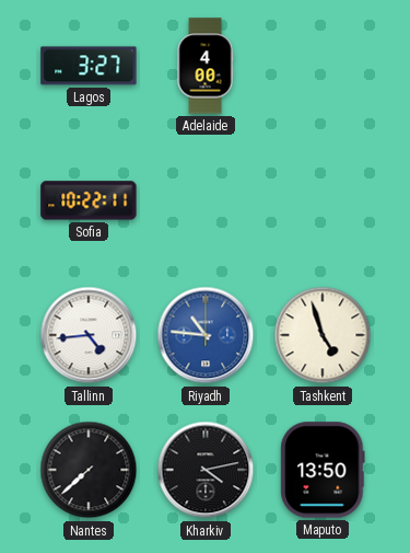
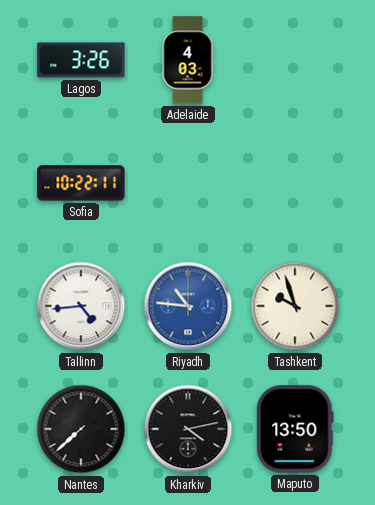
Lagos: 3:27 -> 3:26
Adelaide: 4:00 -> 4:03
Tashkent: 4:57 -> 9:57
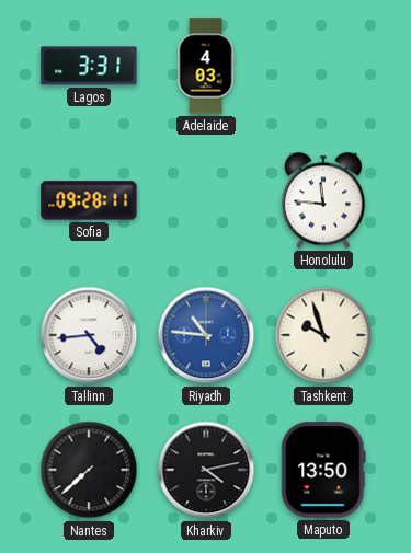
Lagos: 3:26 -> 3:31
Sofia: 10:22 -> 09:28
Honolulu: none -> 11:46
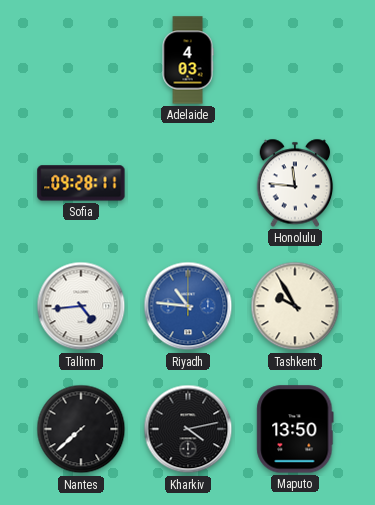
Lagos: 3:31 -> none
Tashkent: 9:57 -> 9:55
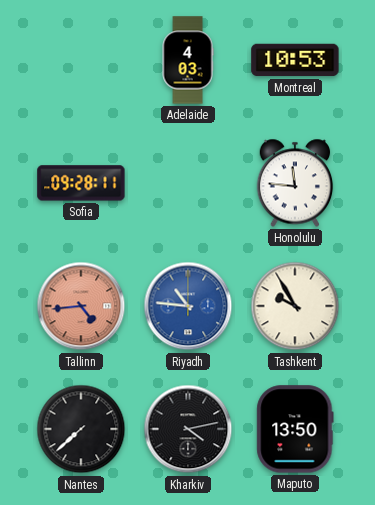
Montreal: none -> 10:53
Tallinn dial: white -> salmon
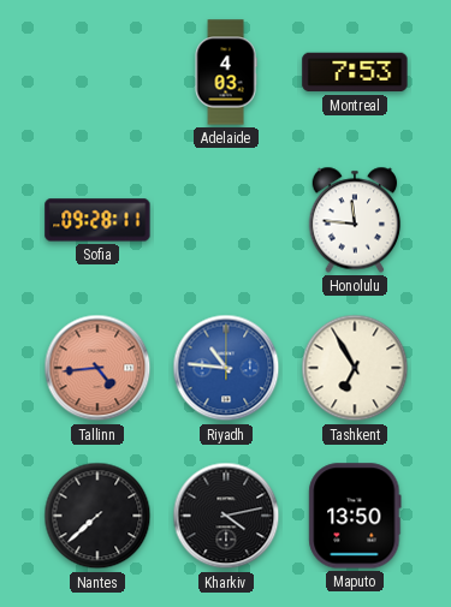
Montreal: 10:53 -> 7:53
Tashkent: 9:55 -> 6:55
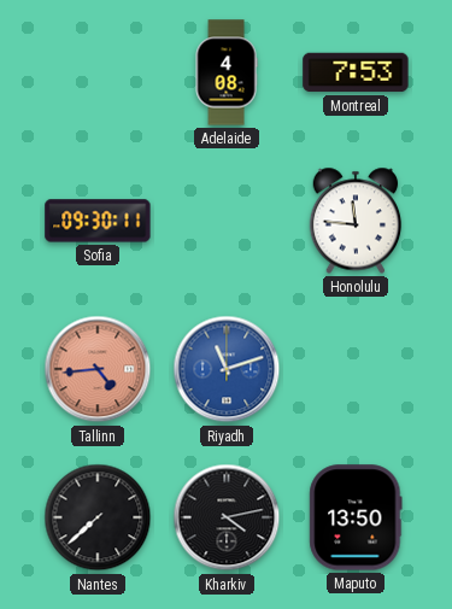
Adelaide: 4:03 -> 4:08
Sofia: 09:28 -> 09:30
Riyadh: 10:46 -> 11:12
Tashkent: 6:55 -> none
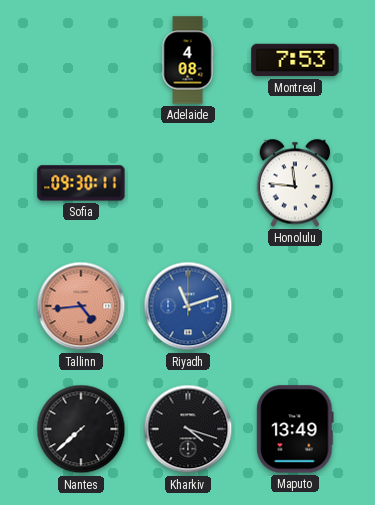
Kharkiv: 4:13 -> 4:18
Maputo: 13:50 -> 13:49
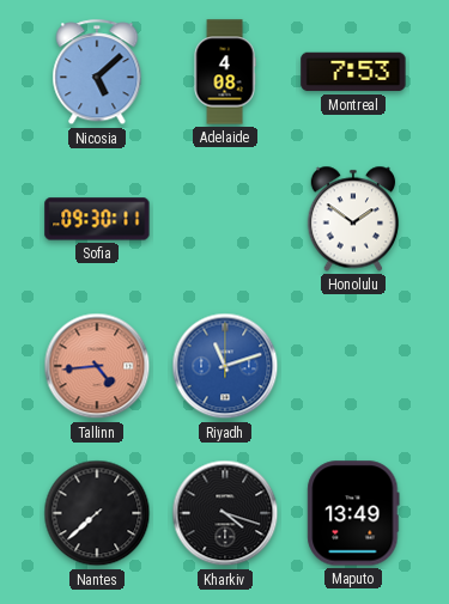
Nicosia: none -> 5:08
Honolulu: 11:46 -> 1:51
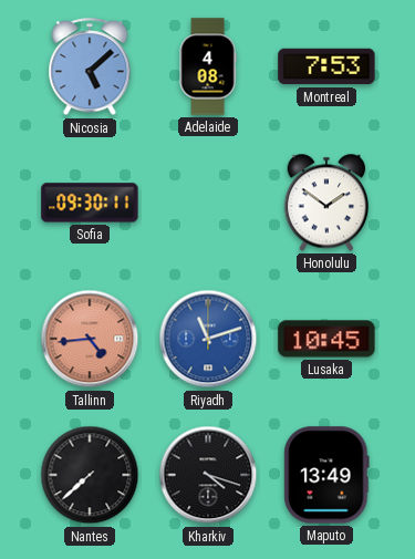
Lusaka: none -> 10:45
